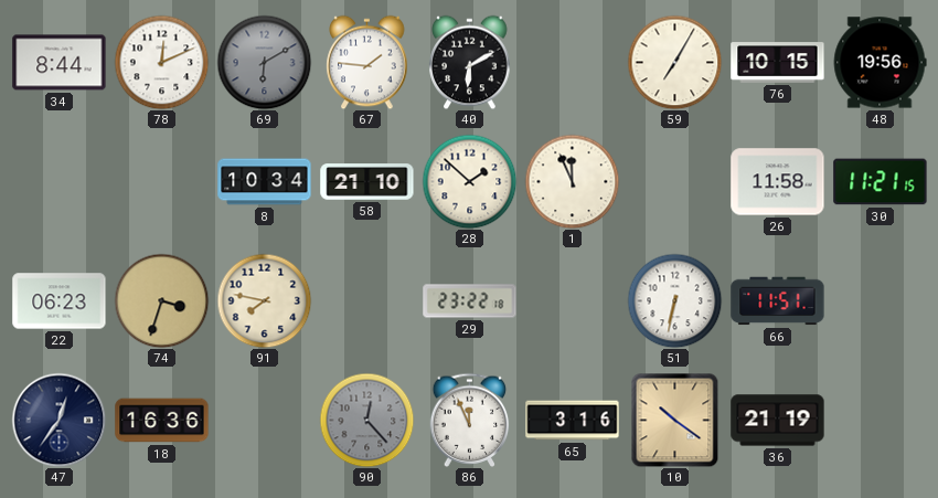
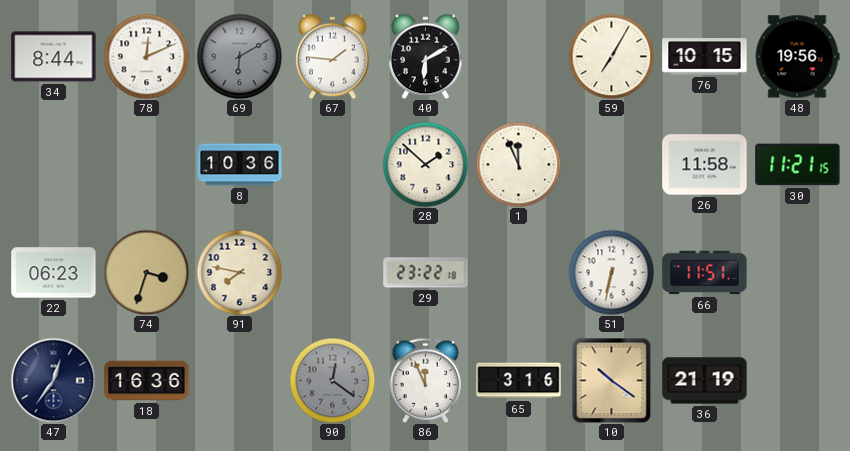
8: 10:34 -> 10:36
58: 21:10 -> none
90: 12:23 -> 12:21
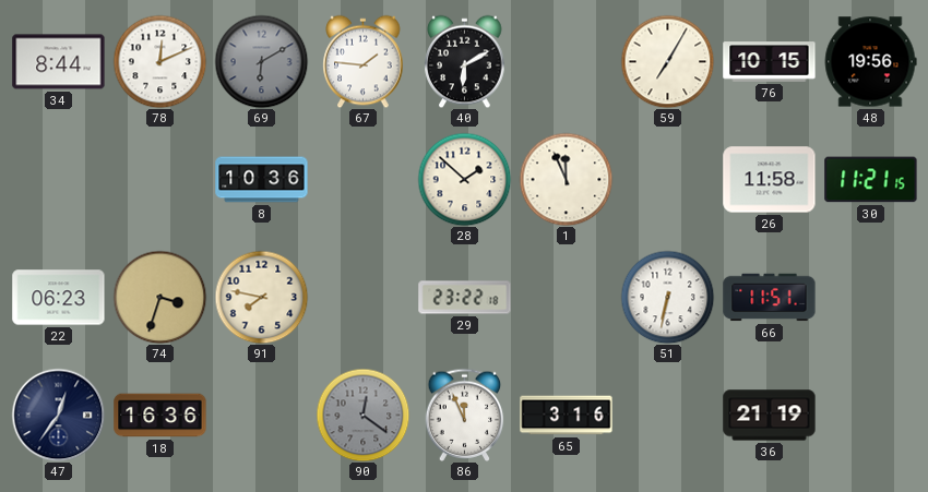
10: 10:21 -> none
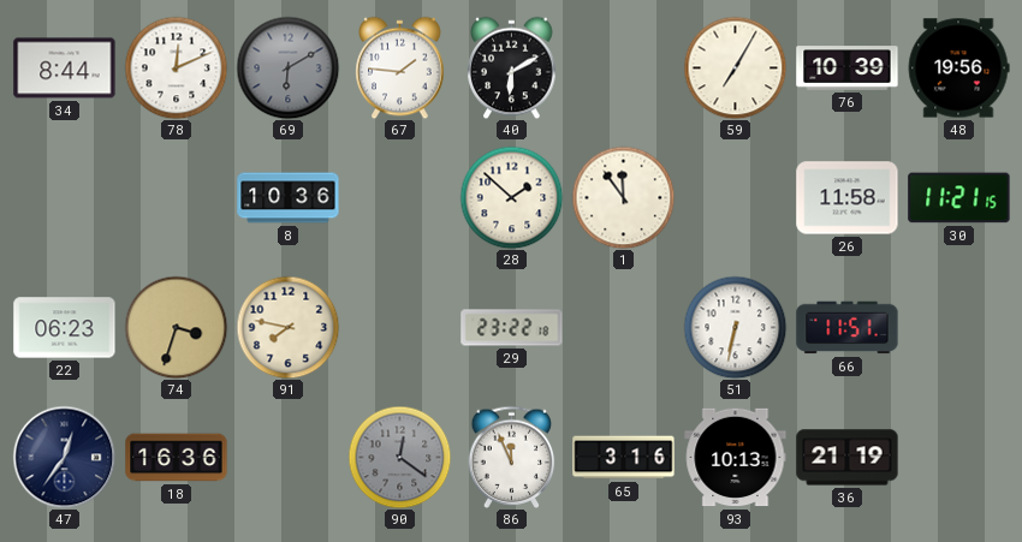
76: 10:15 -> 10:39
1: 11:56 -> 11:54
93: none -> 10:13
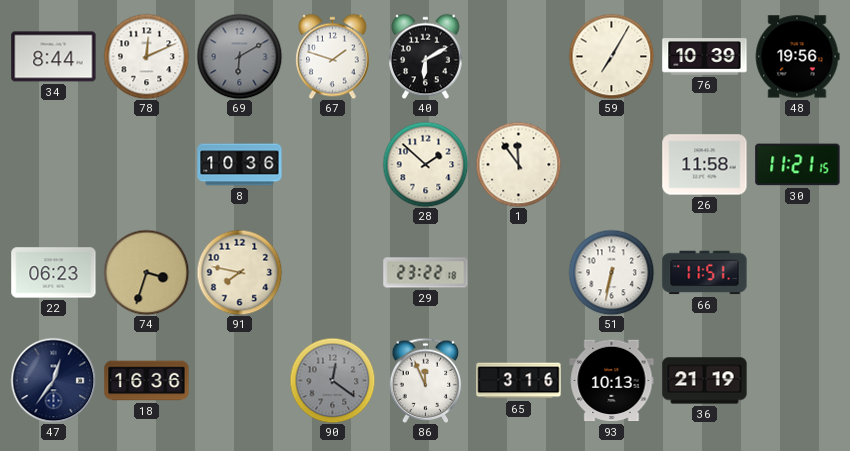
67: 1:46 -> 1:48
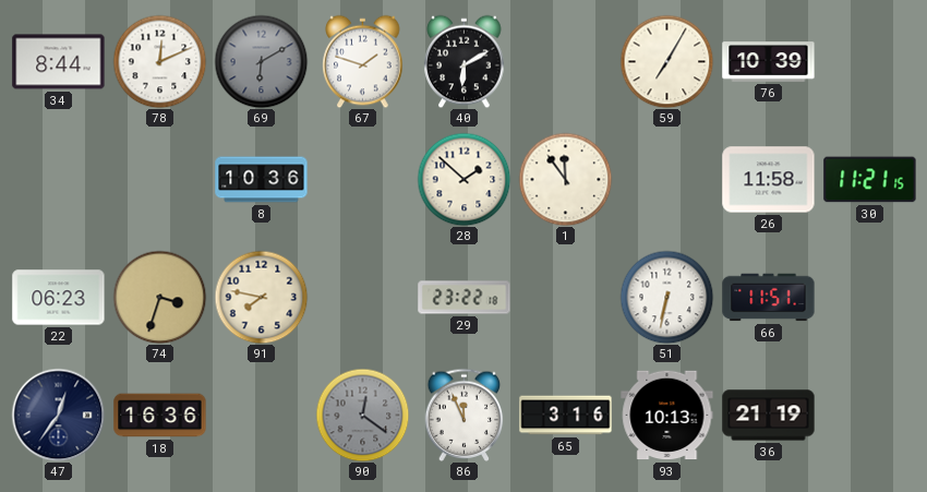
48: 19:56 -> none
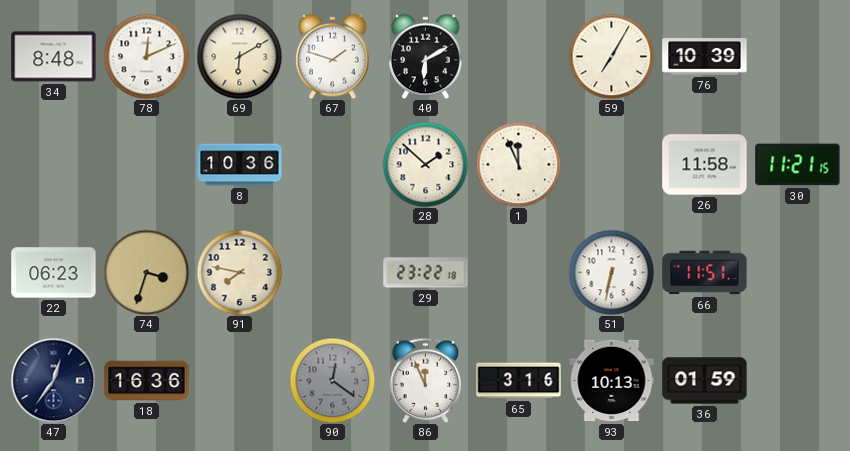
34: 8:44 -> 8:48
69 dial: grey -> cream
1: 11:54 -> 11:56
36: 21:19 -> 01:59
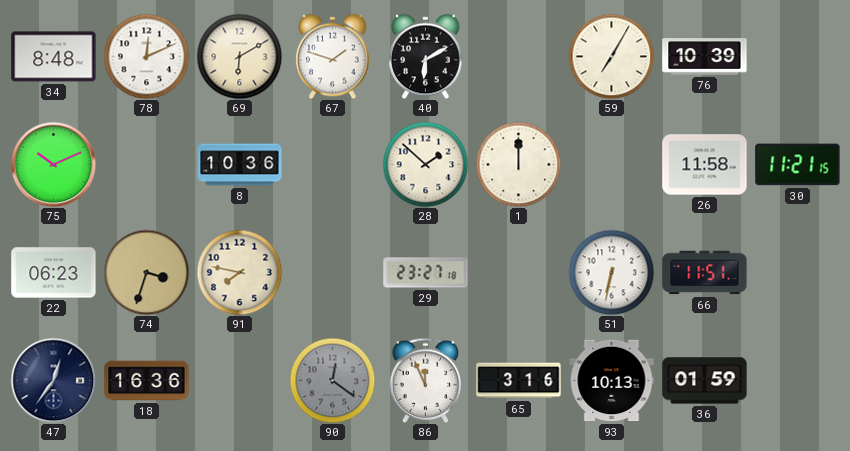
75: none -> 10:11
1: 11:56 -> 12:00
29: 23:22 -> 23:27
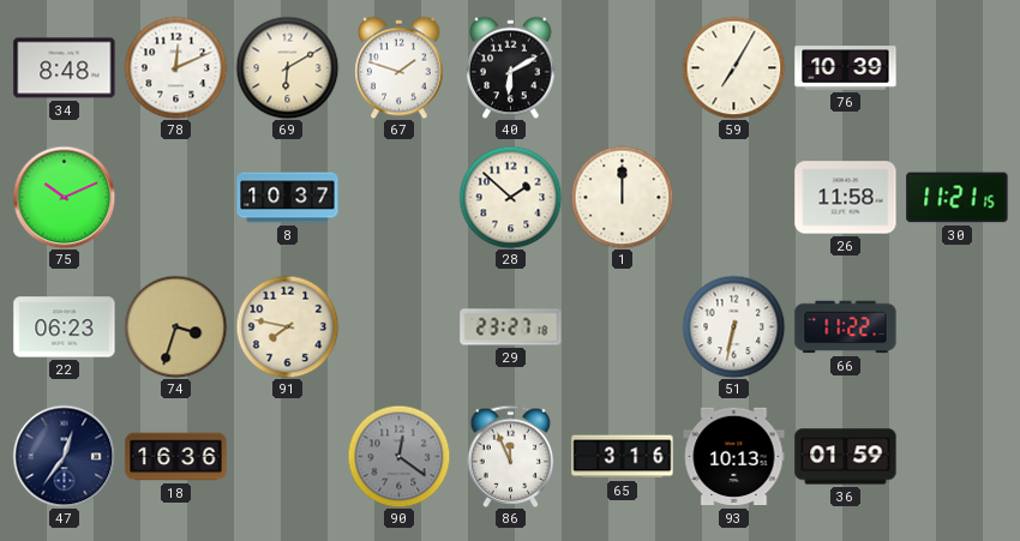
8: 10:36 -> 10:37
66: 11:51 -> 11:22
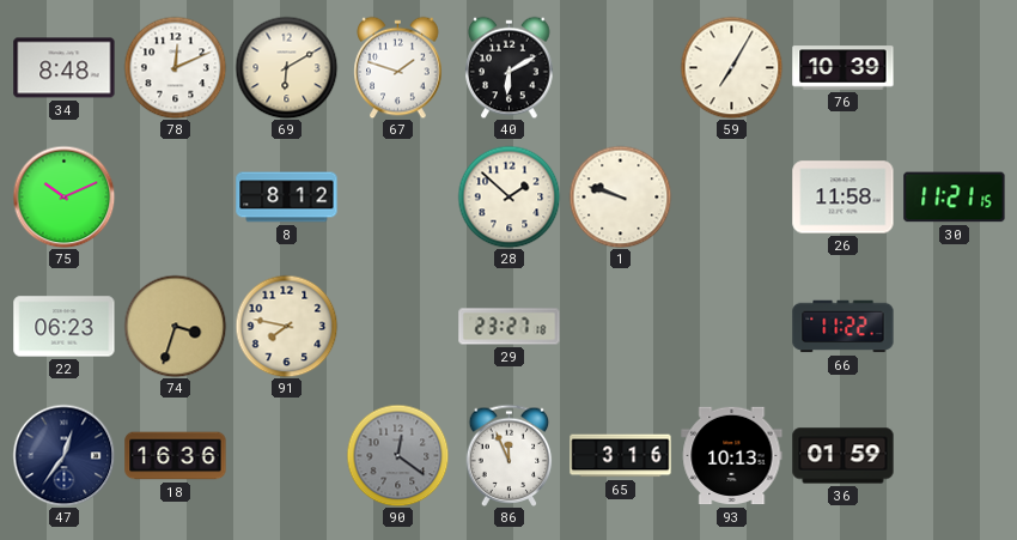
8: 10:37 -> 8:12
1: 12:00 -> 9:48
51: 6:32 -> none
